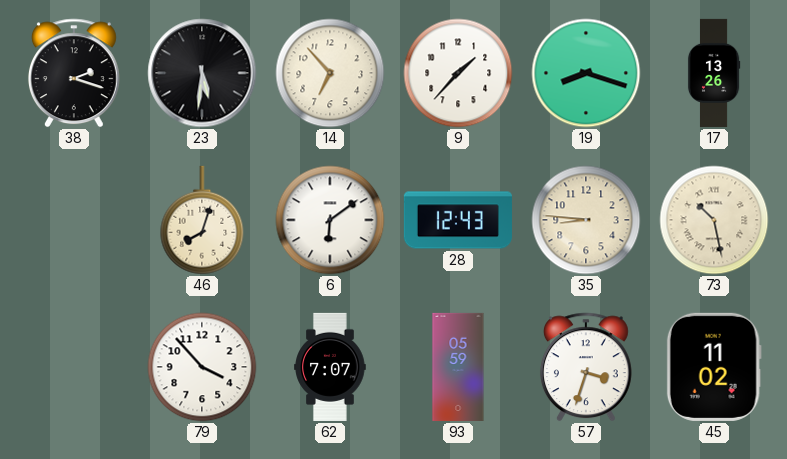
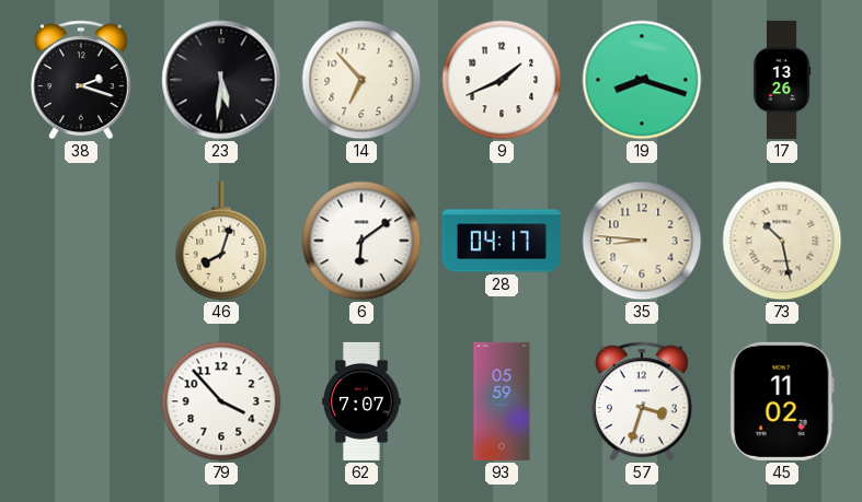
9: 1:37 -> 1:41
28: 12:43 -> 04:17
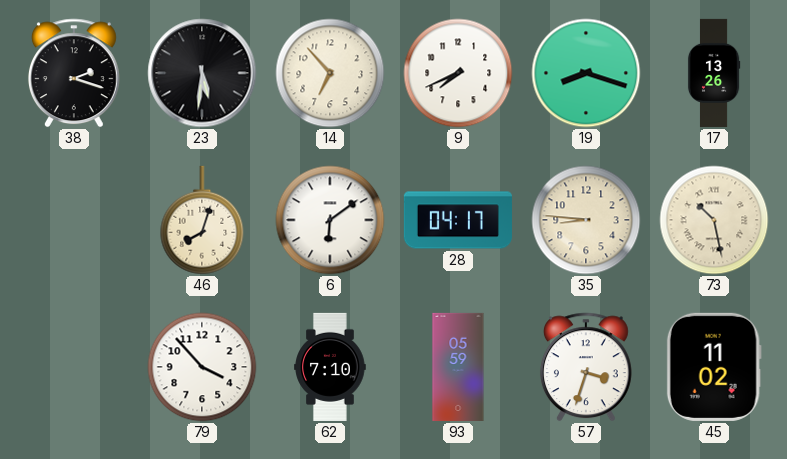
9: 1:41 -> 7:41
62: 7:07 -> 7:10
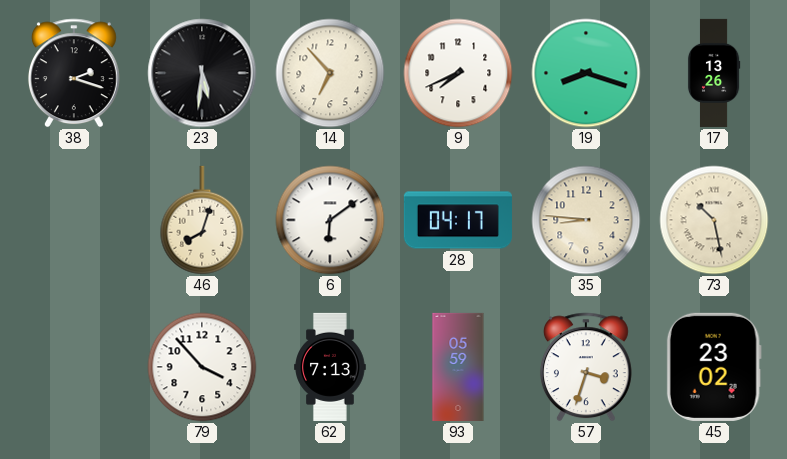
62: 7:10 -> 7:13
45: 11:02 -> 23:02
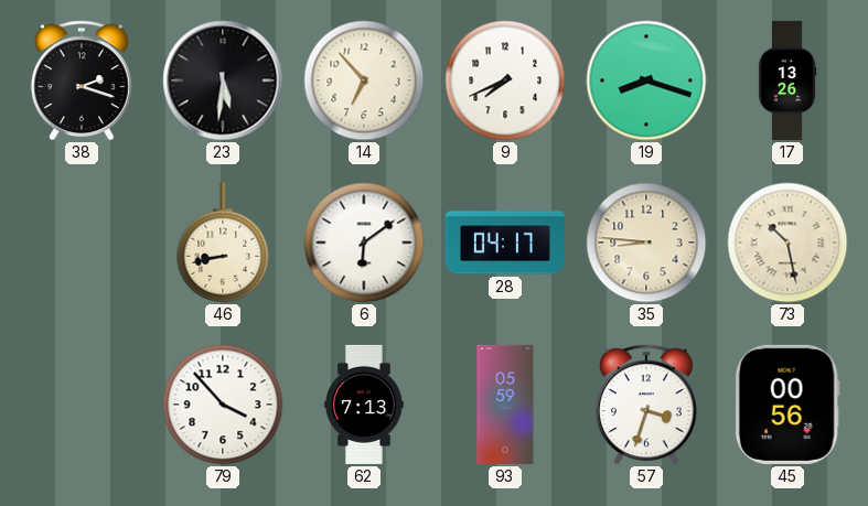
46: 8:03 -> 8:43
45: 23:02 -> 00:56
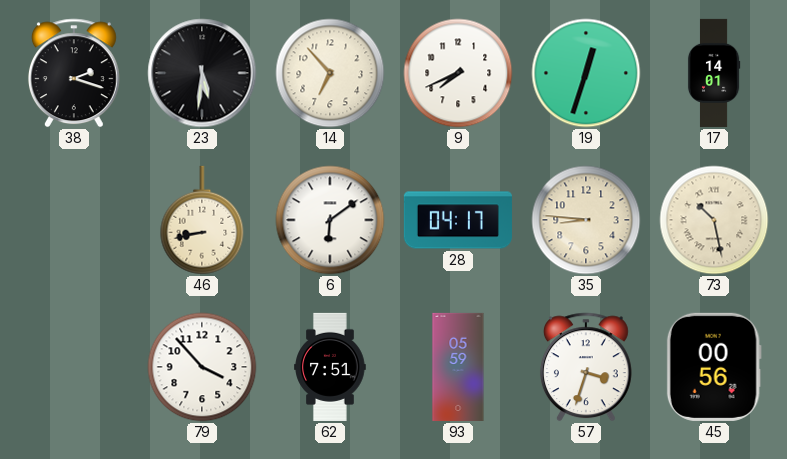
19: 8:18 -> 12:33
17: 13:26 -> 14:01
62: 7:13 -> 7:51
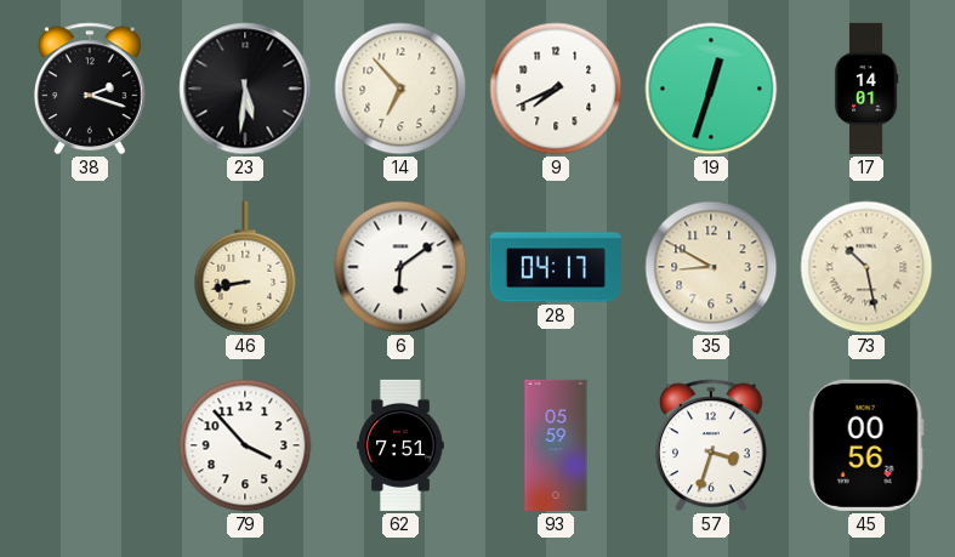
35: 8:46 -> 8:50
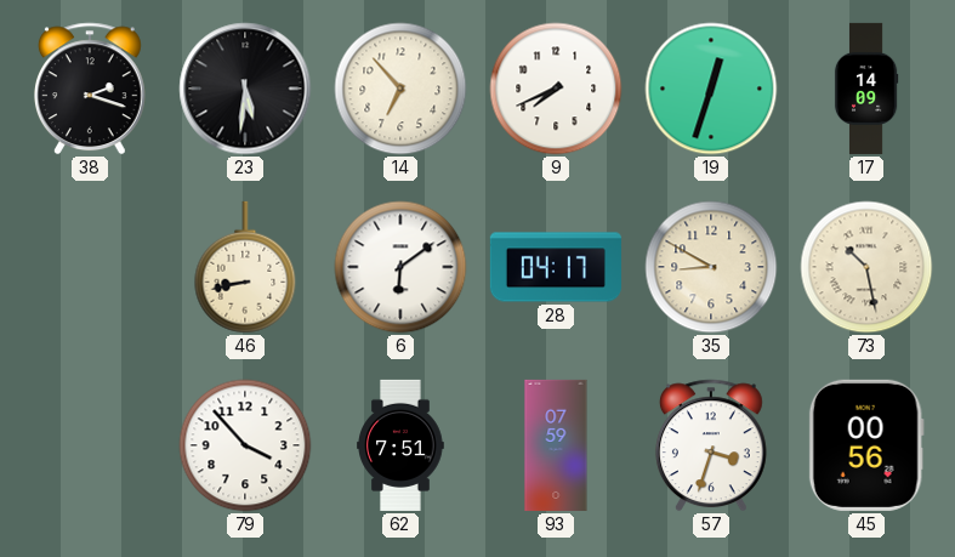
17: 14:01 -> 14:09
93: 05:59 -> 07:59
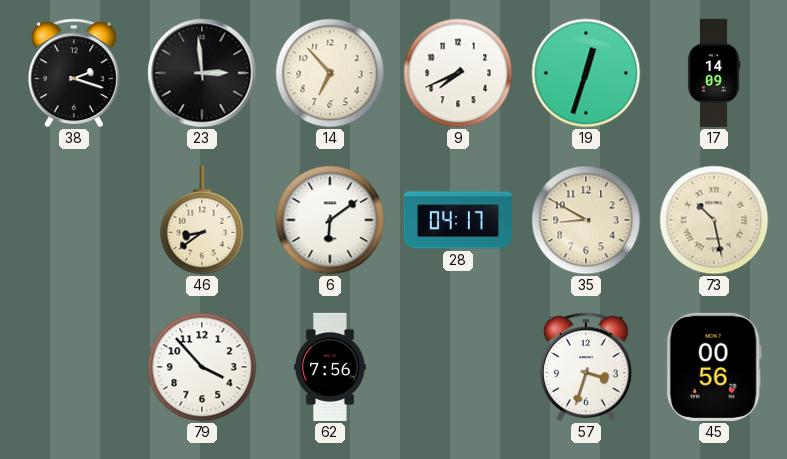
23: 5:31 -> 2:59
46: 8:43 -> 8:39
62: 7:51 -> 7:56
93: 07:59 -> none
